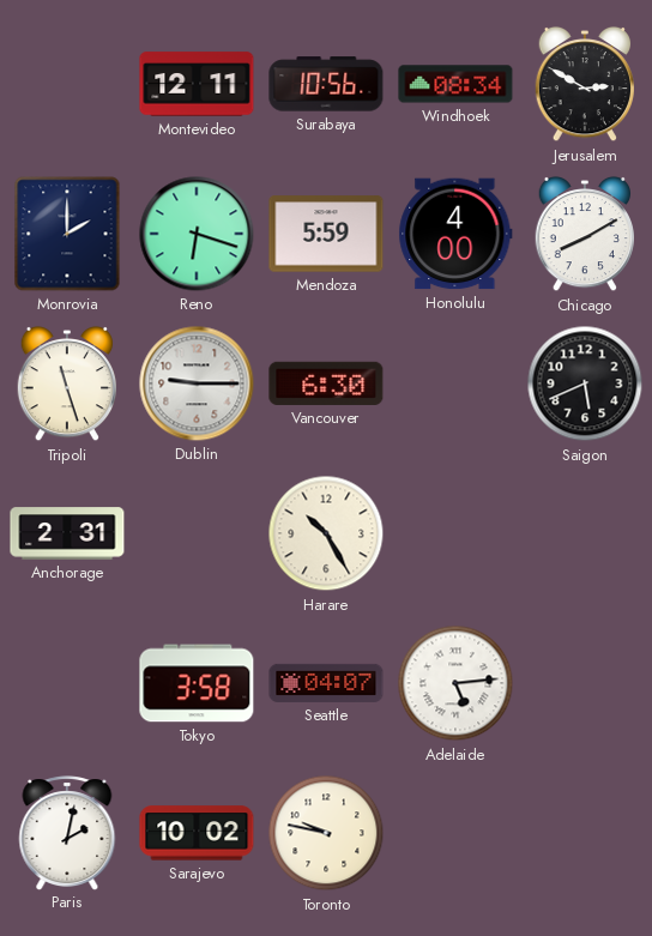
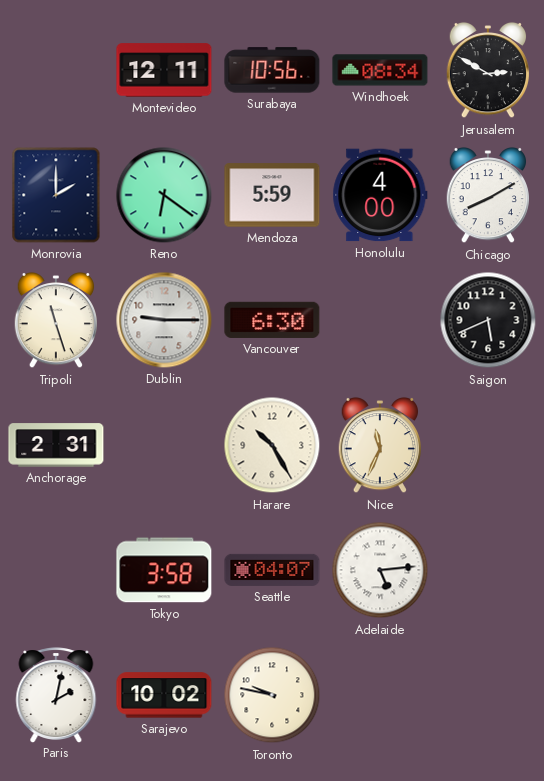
Reno: 6:18 -> 6:21
Nice: none -> 11:34
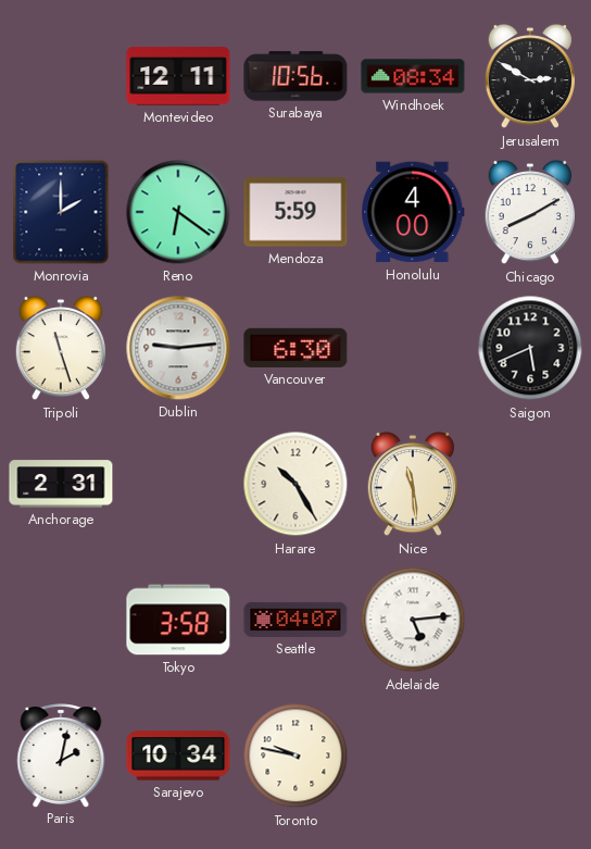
Dublin: 9:15 -> 9:14
Nice: 11:34 -> 11:29
Sarajevo: 10:02 -> 10:34
